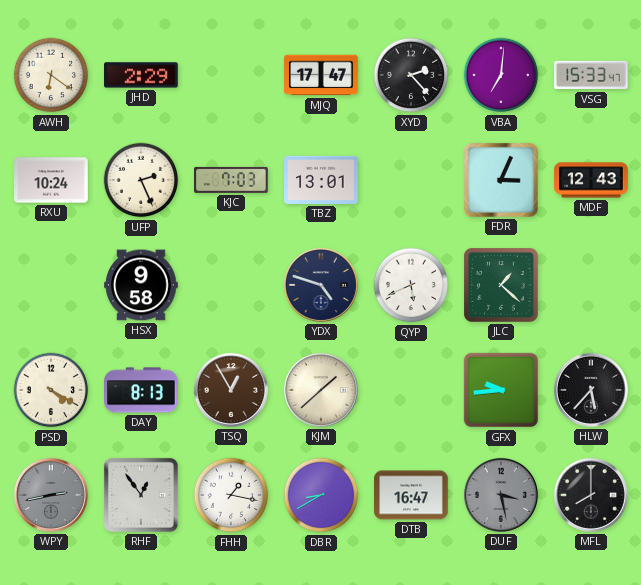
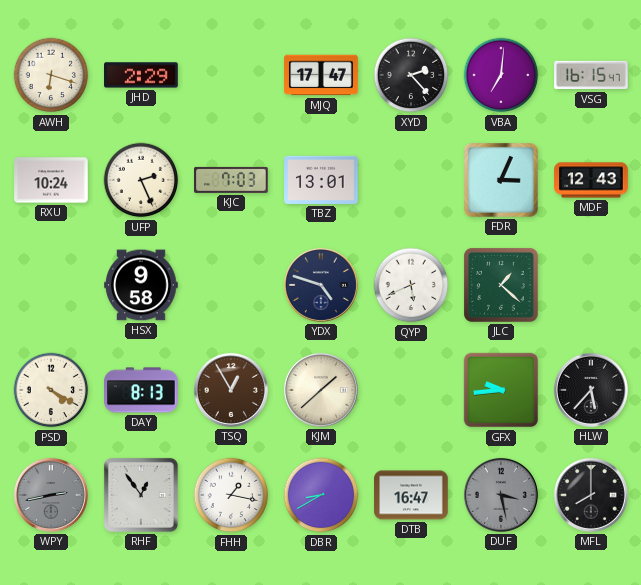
AWH: 6:21 -> 6:18
VSG: 15:33 -> 16:15
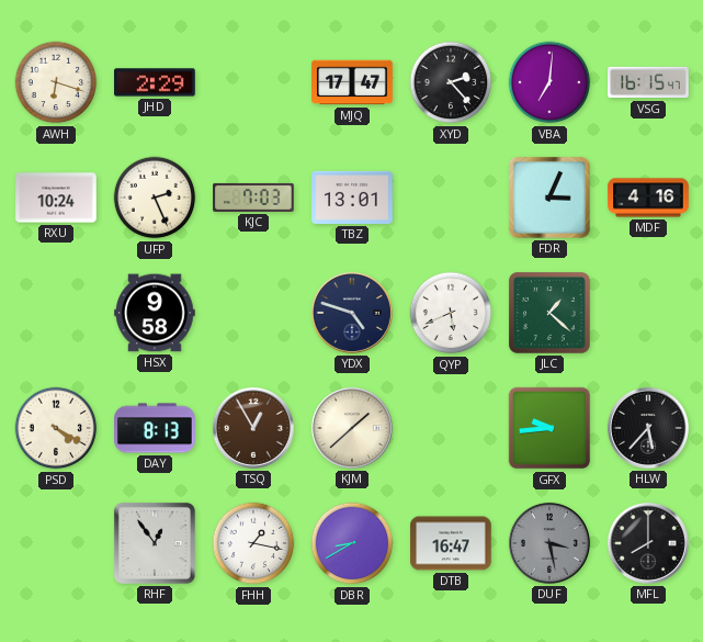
MDF: 12:43 -> 4:16
WPY: 2:43 -> none
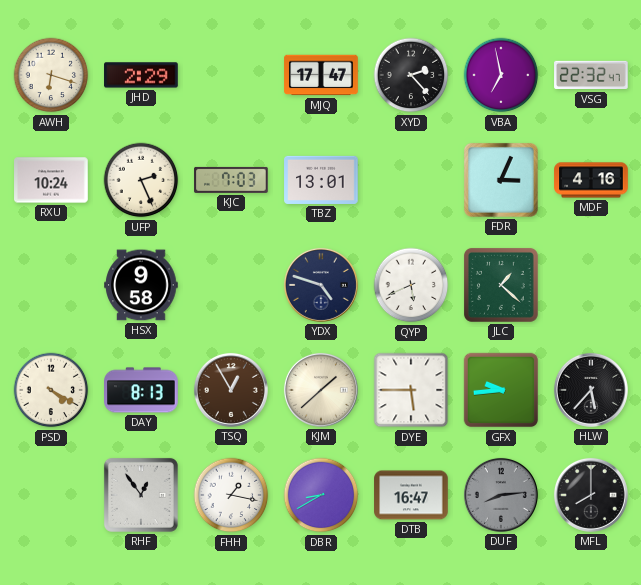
VBA: 7:01 -> 6:58
VSG: 16:15 -> 22:32
DYE: none -> 5:45
DUF: 3:28 -> 8:14
